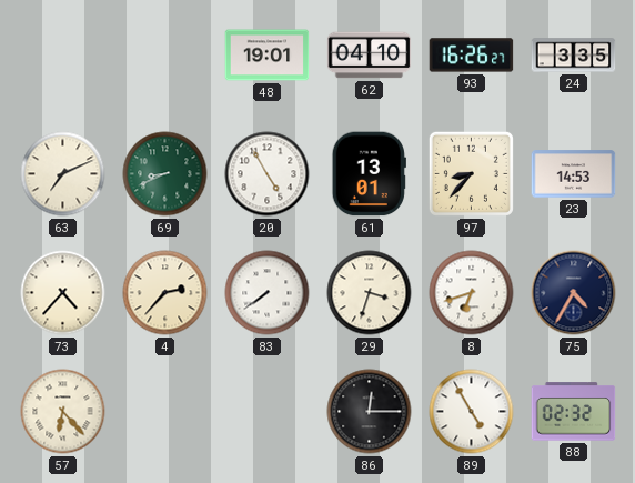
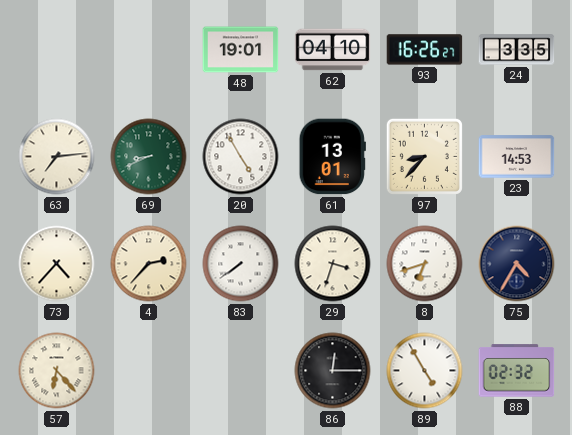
63: 7:11 -> 7:14
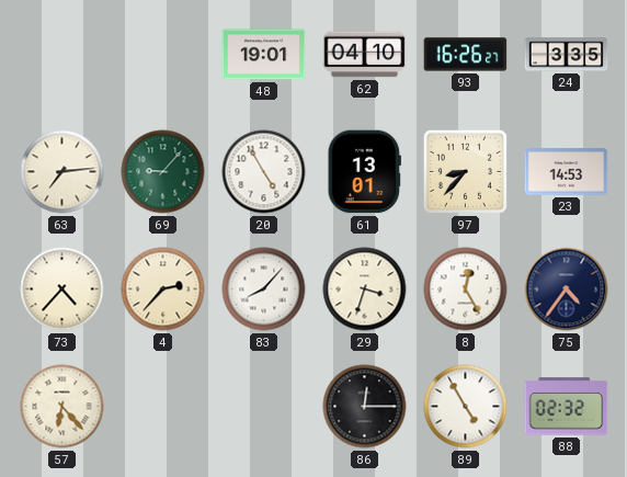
69: 8:41 -> 9:07
83: 7:39 -> 8:07
8: 6:42 -> 12:25
75: 4:35 -> 4:36
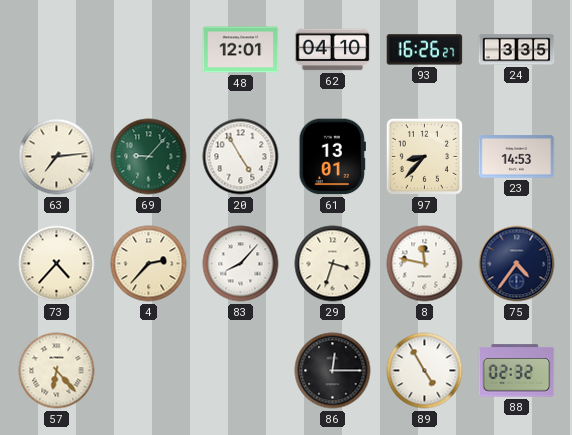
48: 19:01 -> 12:01
8: 12:25 -> 11:47
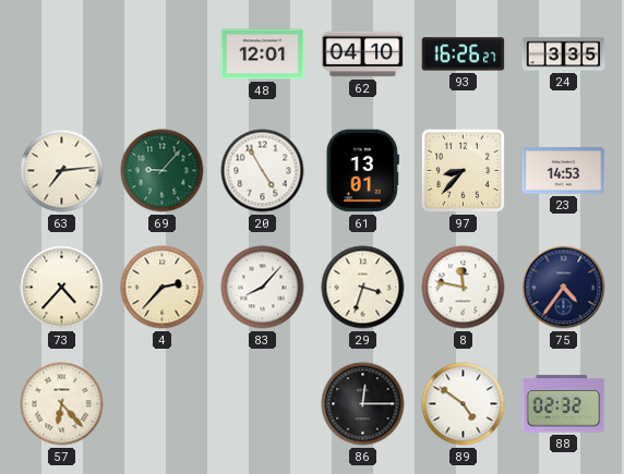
89: 4:55 -> 4:51
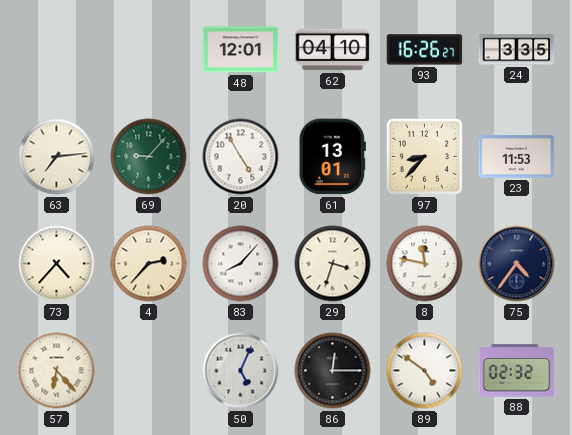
23: 14:53 -> 11:53
50: none -> 5:04
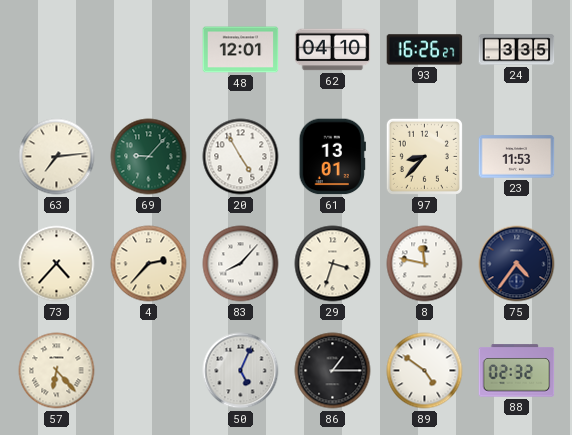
86: 12:15 -> 1:15
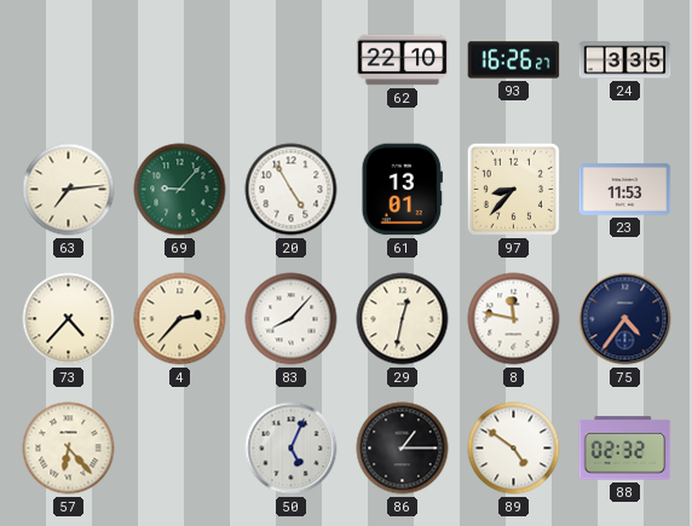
48: 12:01 -> none
62: 04:10 -> 22:10
29: 3:33 -> 12:32
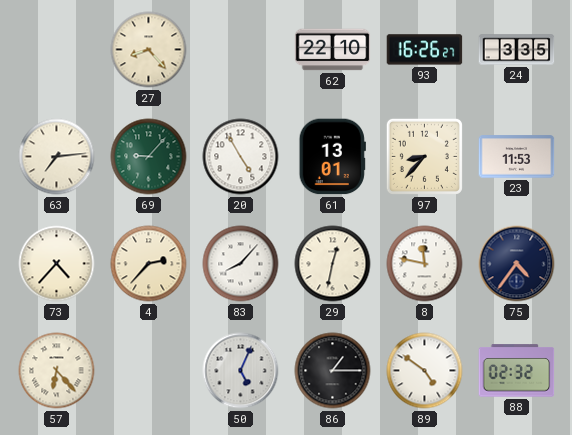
27: none -> 8:23
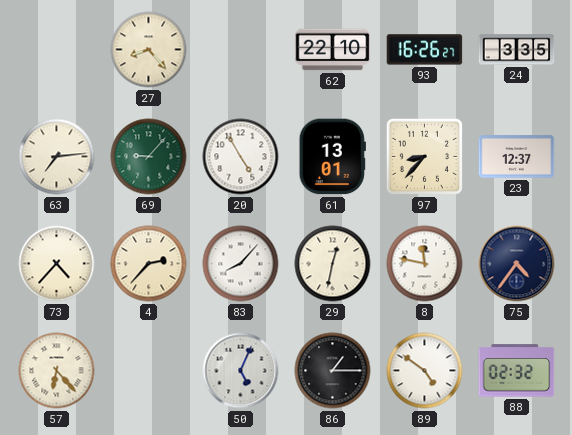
23: 11:53 -> 12:37
